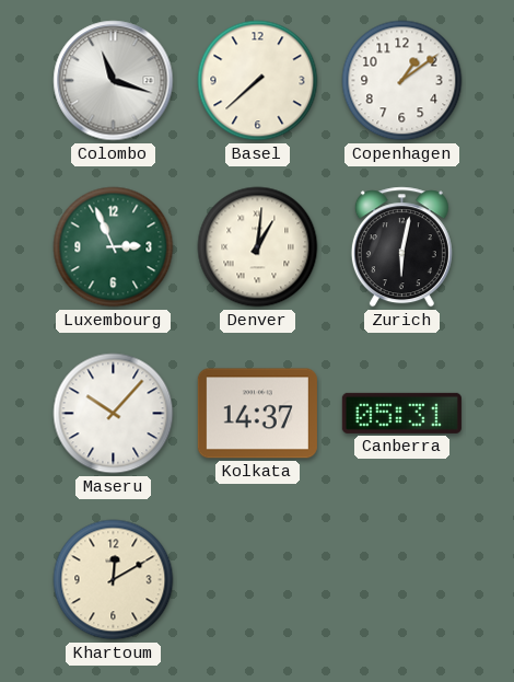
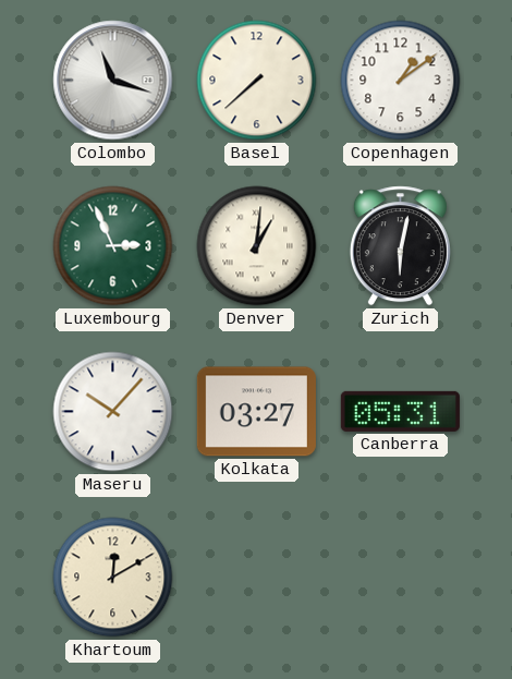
Kolkata: 14:37 -> 03:27
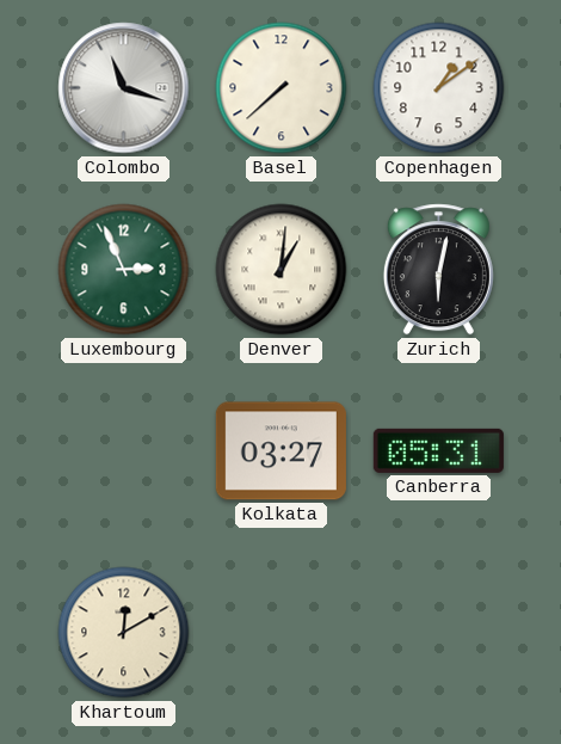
Maseru: 10:07 -> none
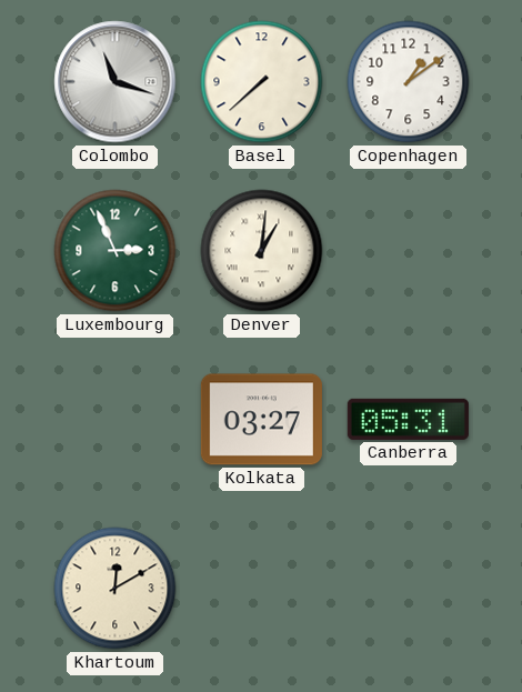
Zurich: 6:02 -> none
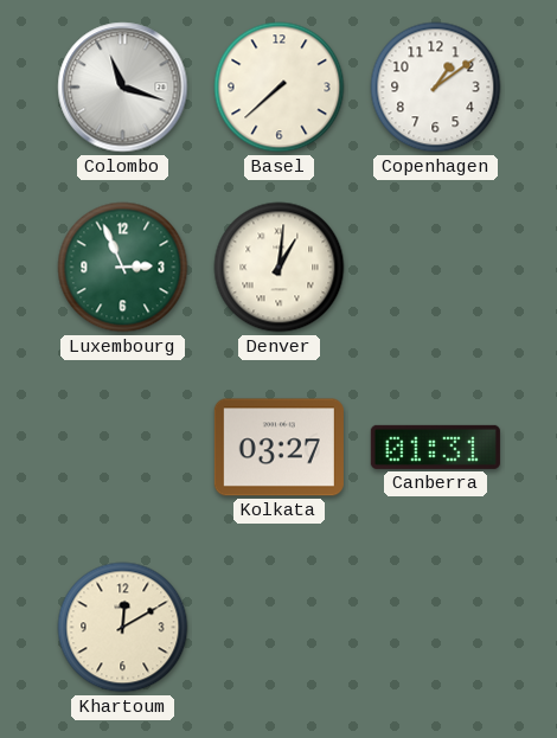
Canberra: 05:31 -> 01:31
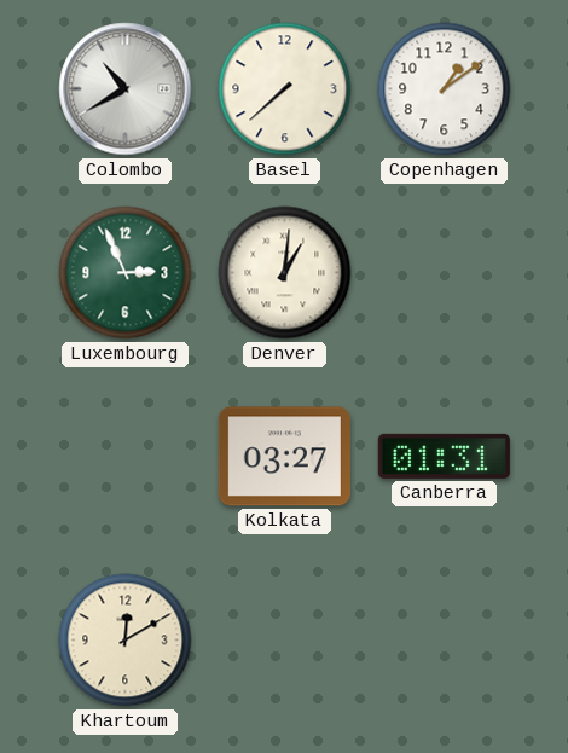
Colombo: 11:18 -> 10:40
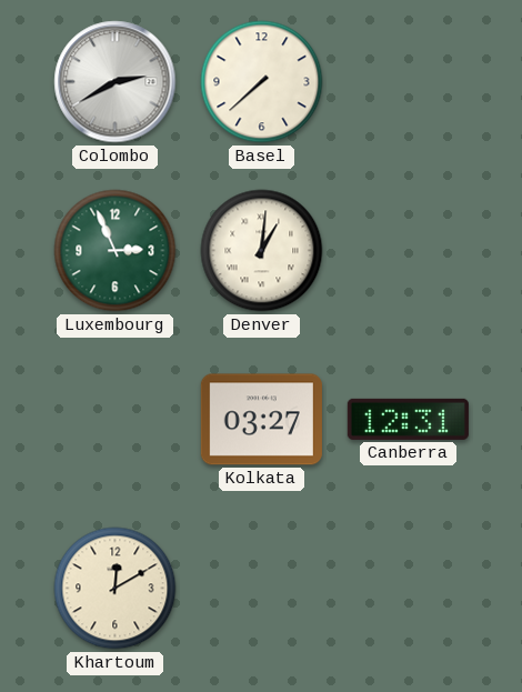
Colombo: 10:40 -> 2:40
Copenhagen: 1:09 -> none
Canberra: 01:31 -> 12:31
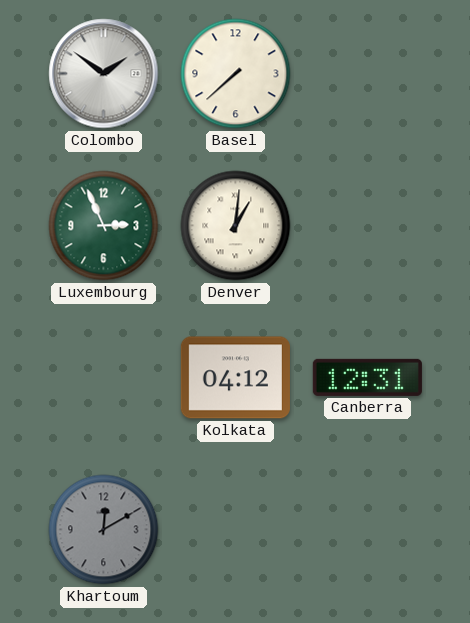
Colombo: 2:40 -> 1:51
Kolkata: 03:27 -> 04:12
Khartoum dial: cream -> grey
